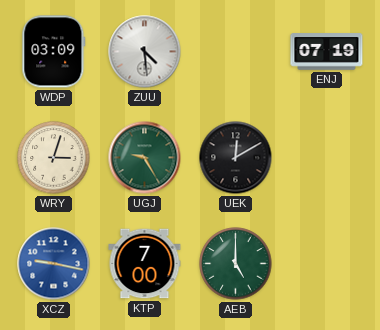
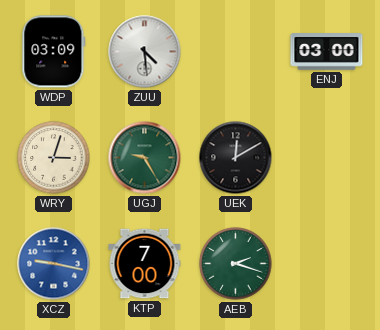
ENJ: 07:19 -> 03:00
AEB: 5:00 -> 2:18
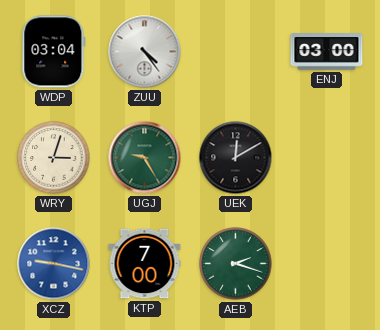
WDP: 03:09 -> 03:04
ZUU: 4:29 -> 4:24
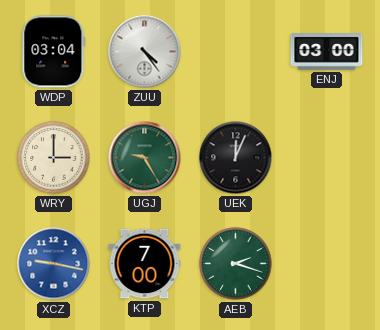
WRY: 3:03 -> 3:00
UEK: 12:10 -> 12:04
